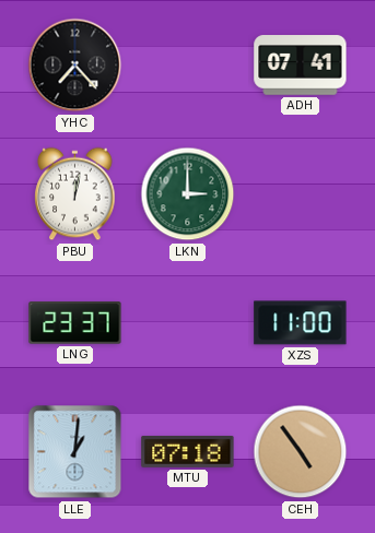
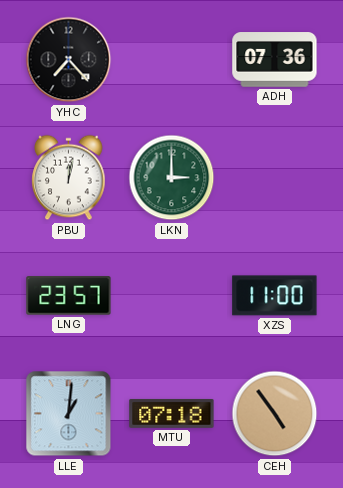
ADH: 07:41 -> 07:36
LNG: 23:37 -> 23:57
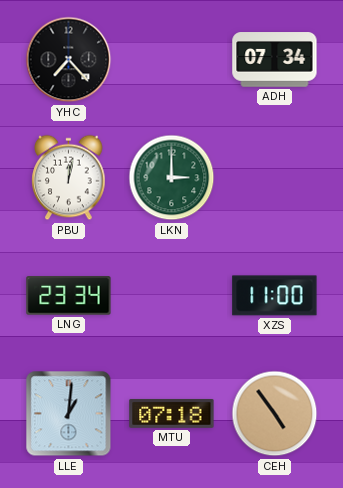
ADH: 07:36 -> 07:34
LNG: 23:57 -> 23:34
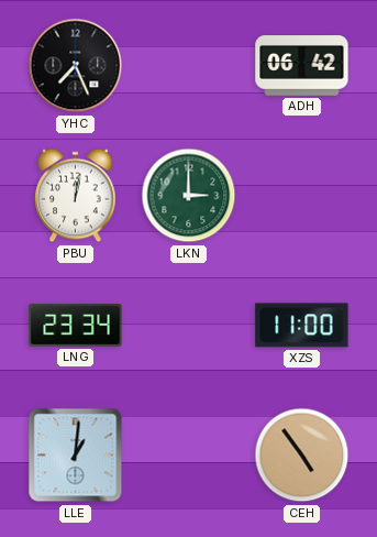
YHC: 7:23 -> 7:26
ADH: 07:34 -> 06:42
MTU: 07:18 -> none
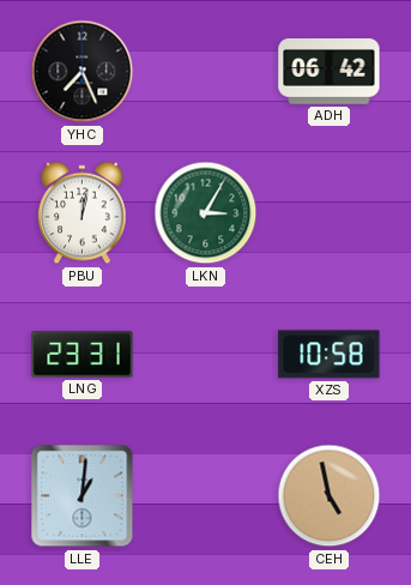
LKN: 3:00 -> 3:05
LNG: 23:34 -> 23:31
XZS: 11:00 -> 10:58
CEH: 4:54 -> 4:58
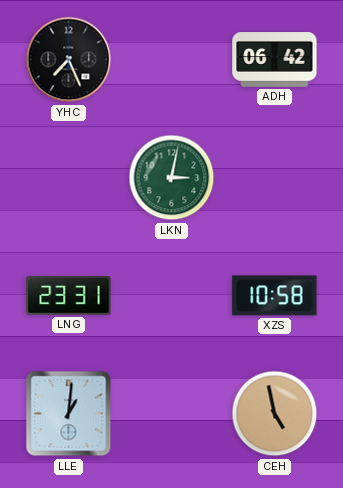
PBU: 12:02 -> none
LKN: 3:05 -> 3:02
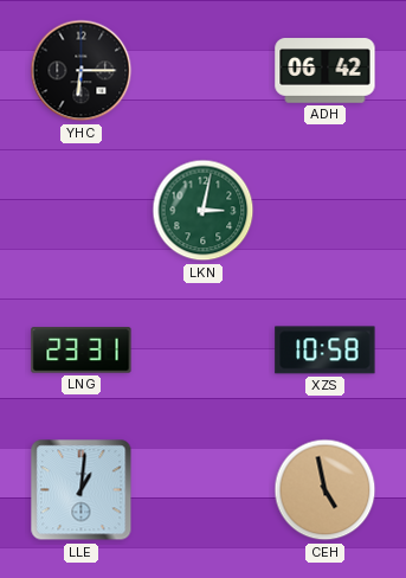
YHC: 7:26 -> 6:15
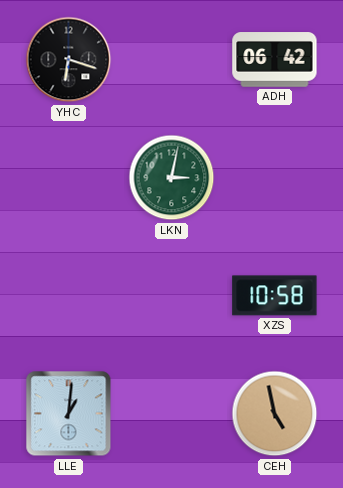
YHC: 6:15 -> 6:18
LNG: 23:31 -> none
